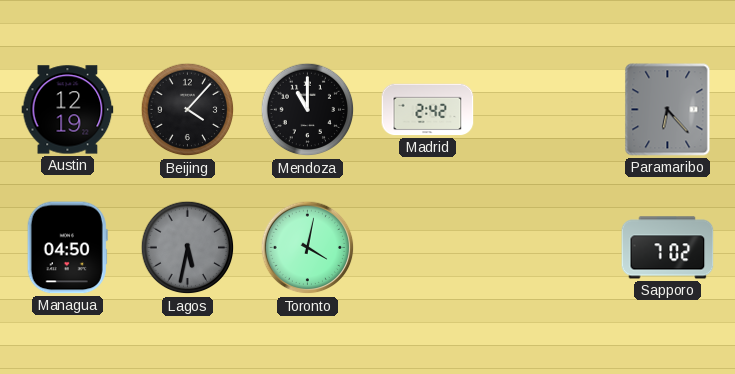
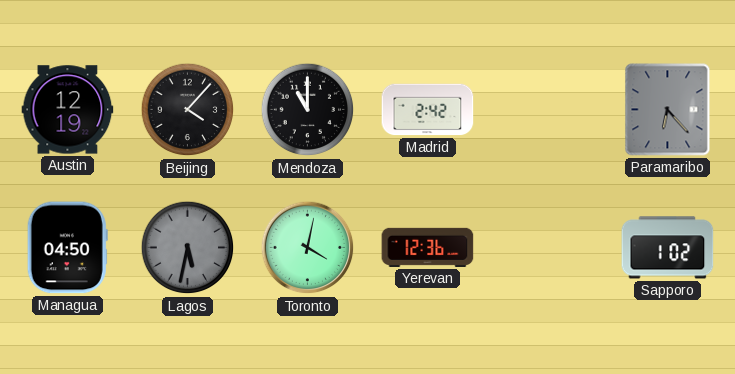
Yerevan: none -> 12:36
Sapporo: 7:02 -> 1:02
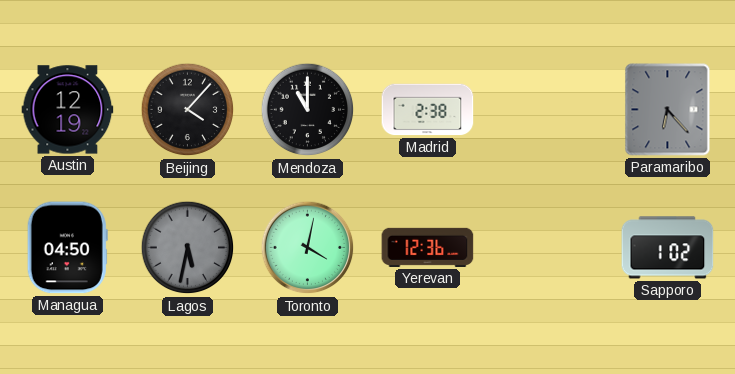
Madrid: 2:42 -> 2:38
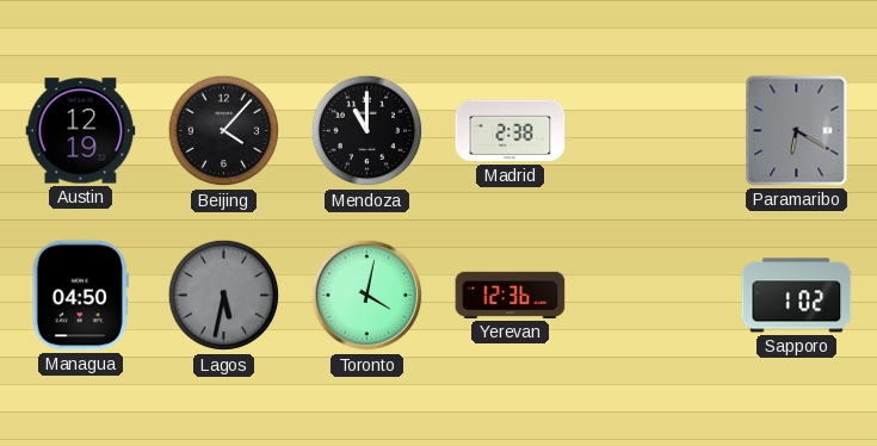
Paramaribo: 6:23 -> 6:20
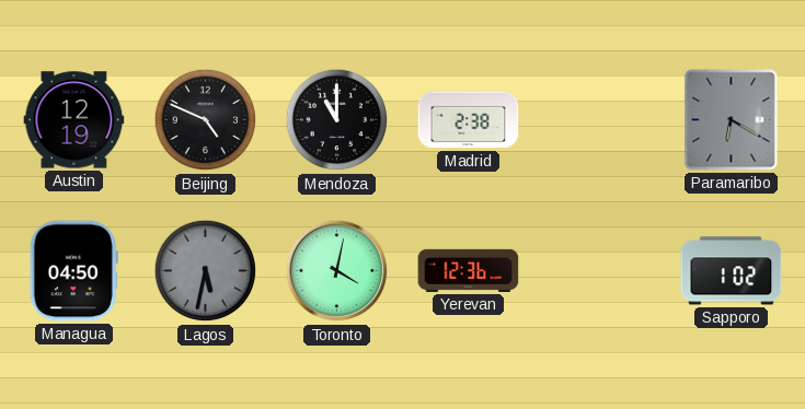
Beijing: 4:07 -> 4:49
